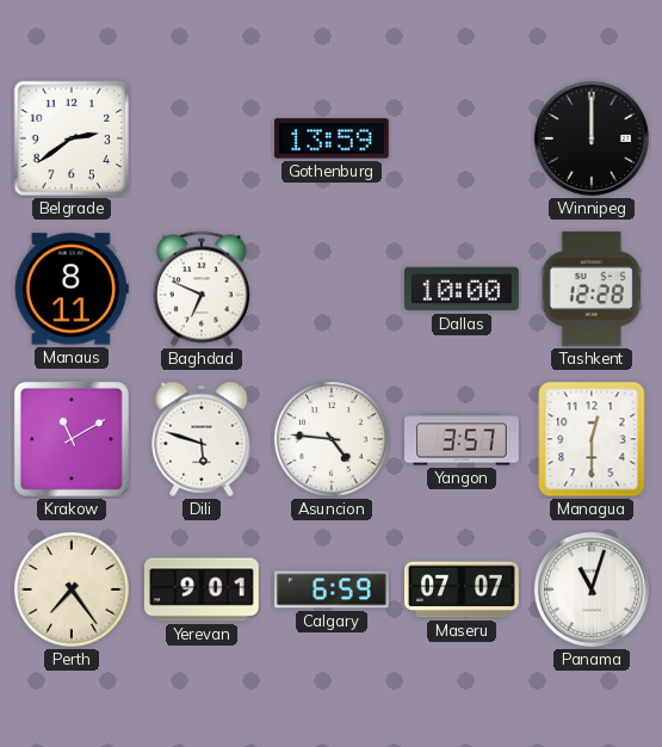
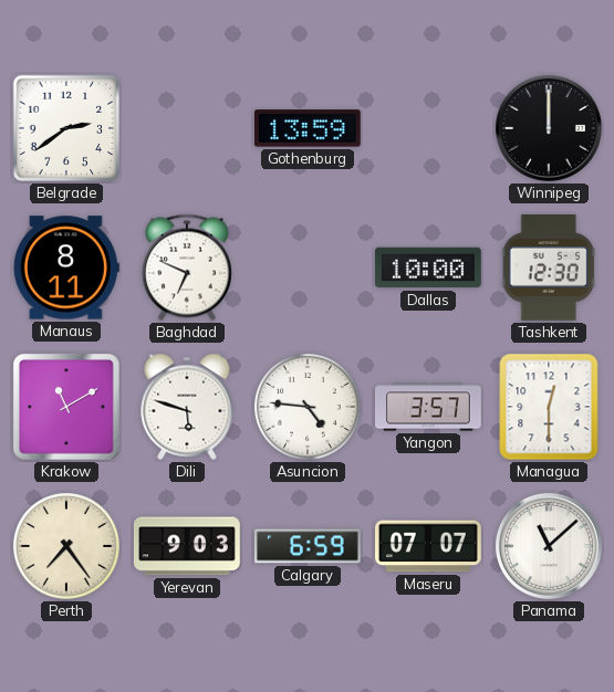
Tashkent: 12:28 -> 12:30
Yerevan: 9:01 -> 9:03
Panama: 11:03 -> 11:08
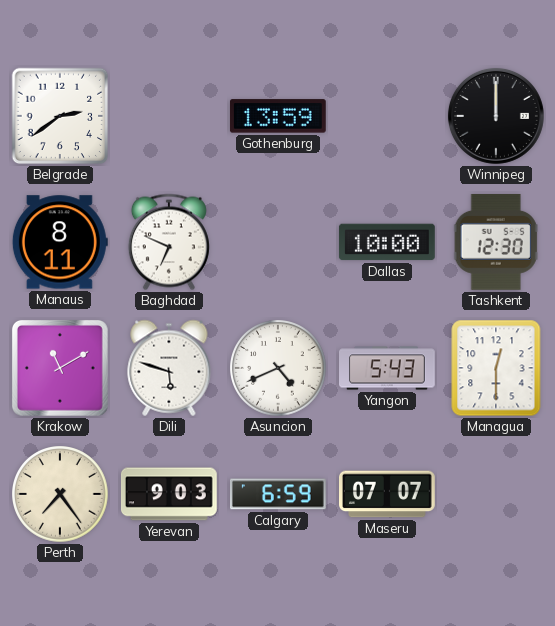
Asuncion: 4:46 -> 4:41
Yangon: 3:57 -> 5:43
Panama: 11:08 -> none
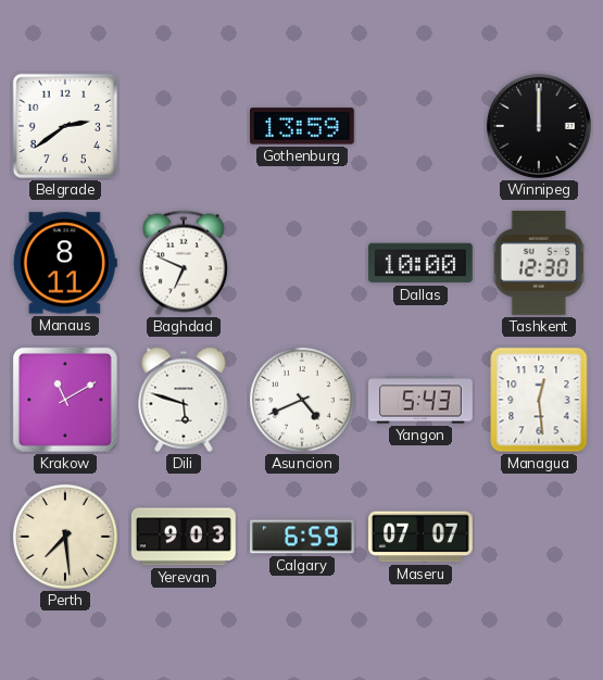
Managua: 12:30 -> 12:29
Perth: 7:24 -> 7:29
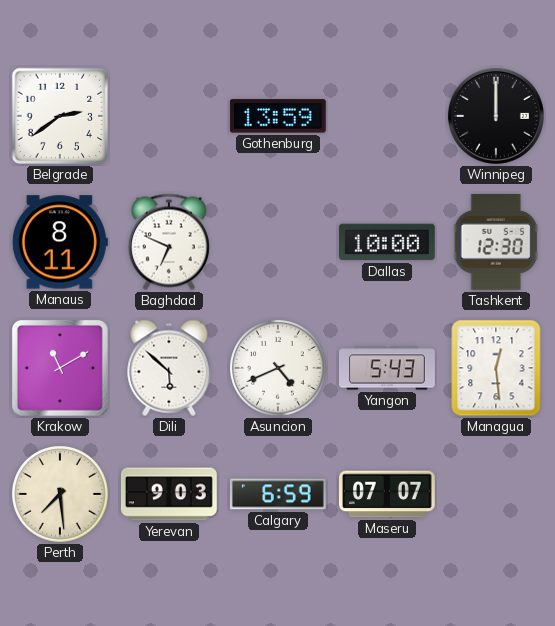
Dili: 5:48 -> 5:52
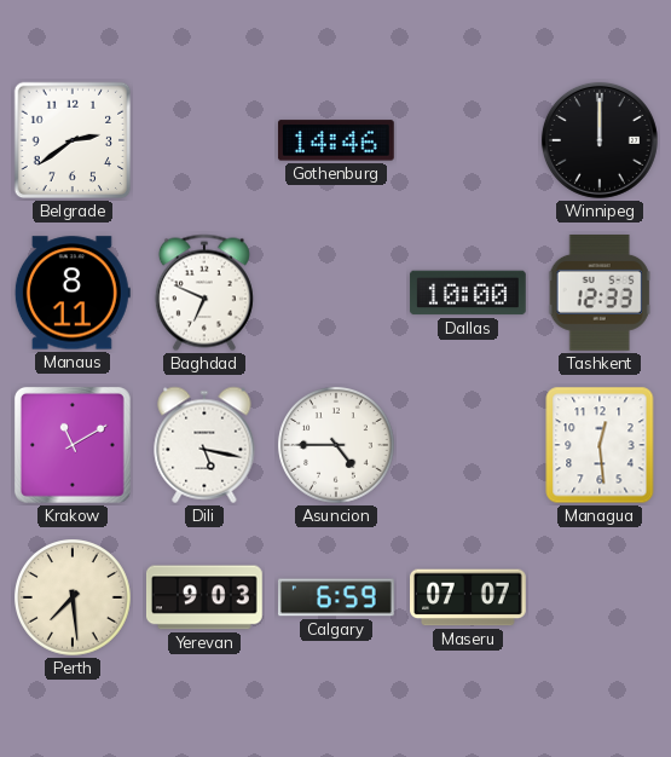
Gothenburg: 13:59 -> 14:46
Tashkent: 12:30 -> 12:33
Dili: 5:52 -> 5:17
Asuncion: 4:41 -> 4:45
Yangon: 5:43 -> none
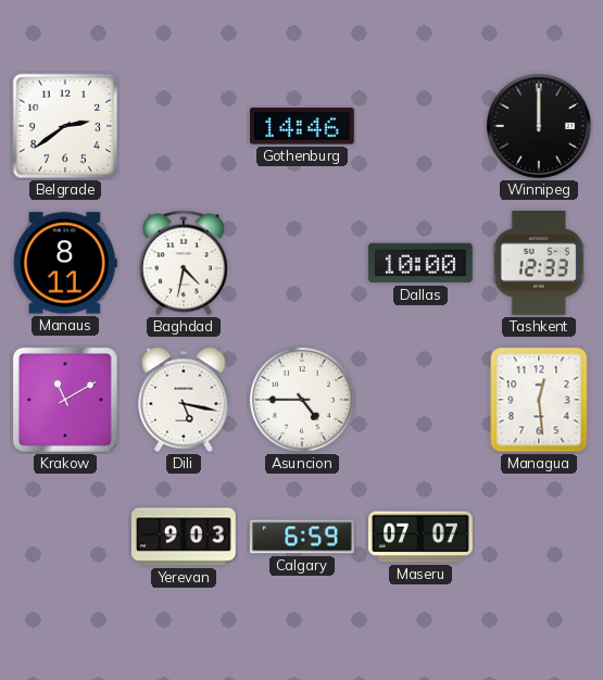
Baghdad: 6:49 -> 4:32
Perth: 7:29 -> none
